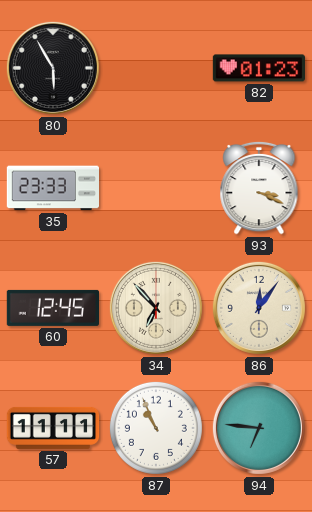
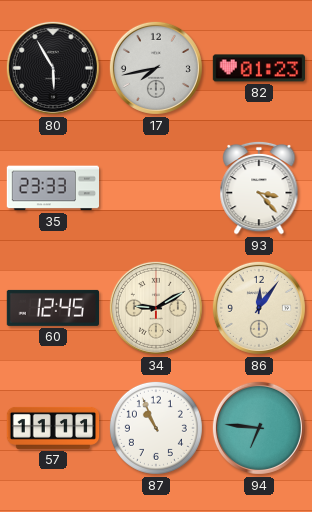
17: none -> 7:43
93: 3:19 -> 3:23
34: 6:53 -> 9:10
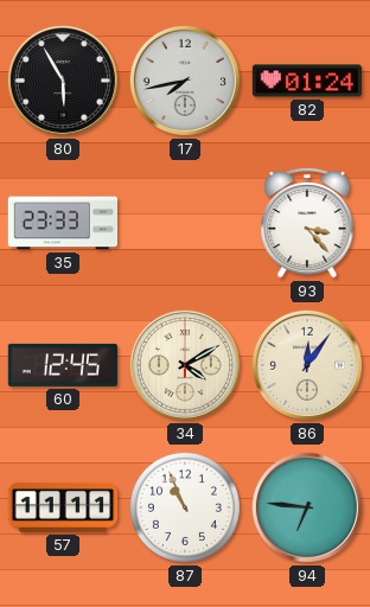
82: 01:23 -> 01:24
34: 9:10 -> 4:10
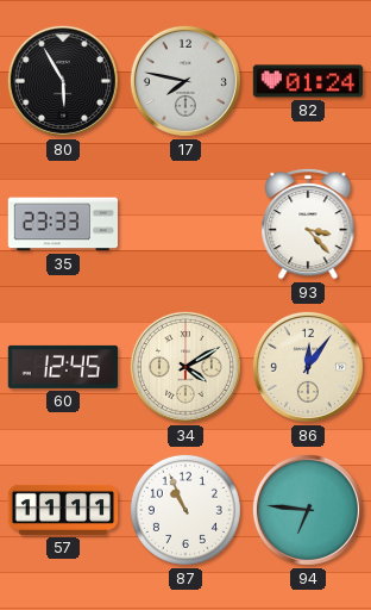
17: 7:43 -> 7:47
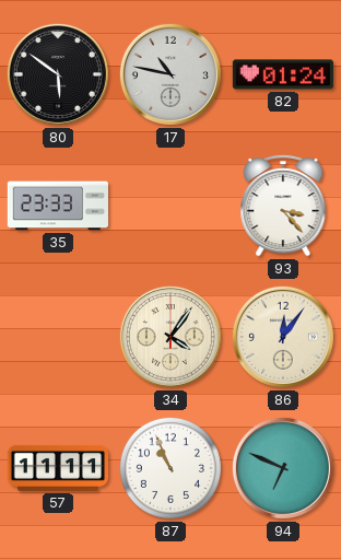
80: 5:55 -> 5:51
17: 7:47 -> 10:47
60: 12:45 -> none
34: 4:10 -> 4:06
94: 6:46 -> 6:49
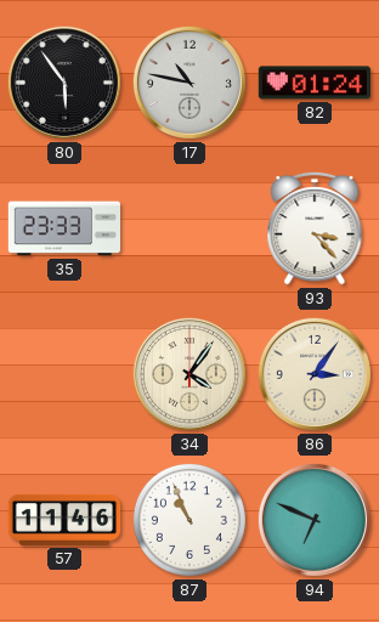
80: 5:51 -> 5:54
86: 12:06 -> 3:06
57: 11:11 -> 11:46
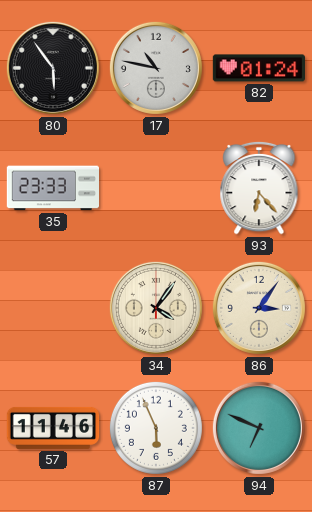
93: 3:23 -> 6:23
87: 10:56 -> 5:56
